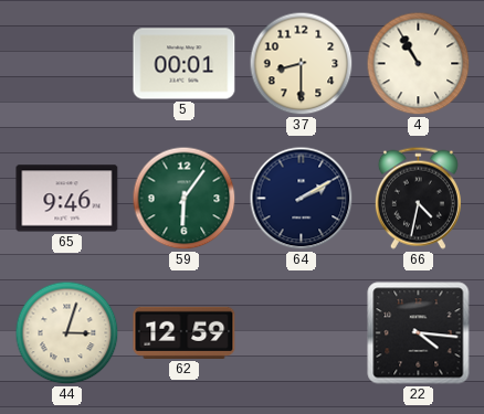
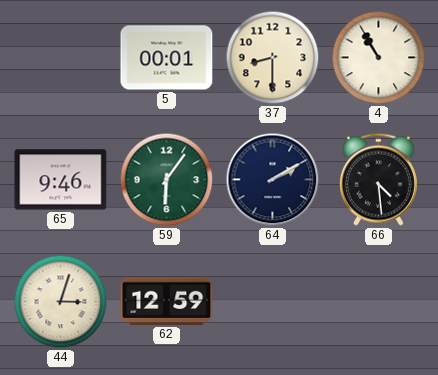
66: 4:32 -> 4:29
22: 4:16 -> none
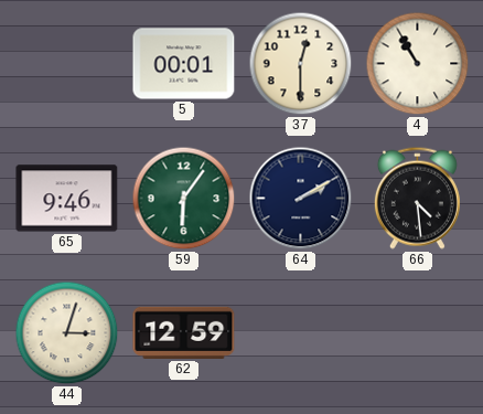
37: 8:30 -> 12:30
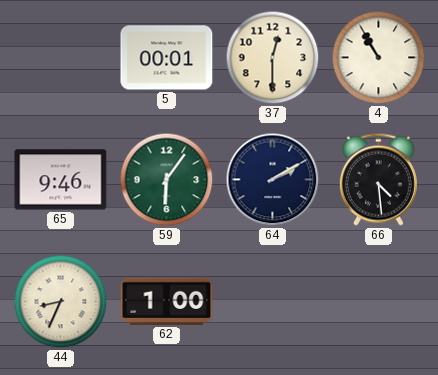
44: 3:03 -> 8:34
62: 12:59 -> 1:00
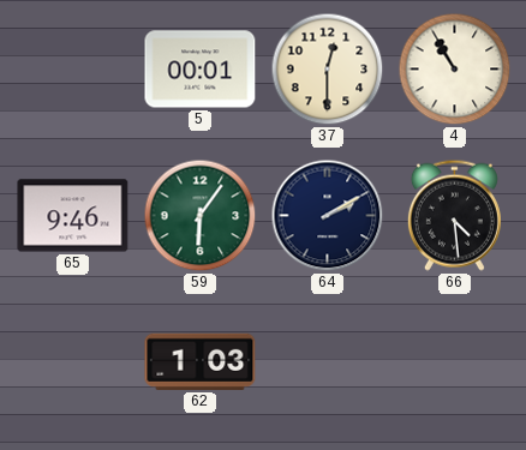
44: 8:34 -> none
62: 1:00 -> 1:03
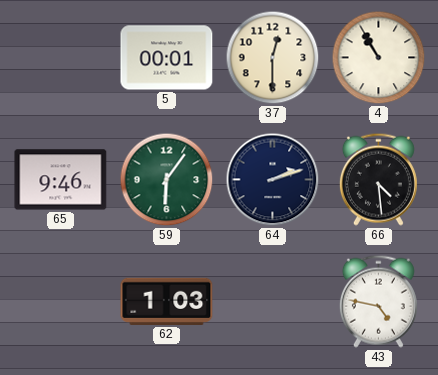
64: 2:10 -> 2:12
43: none -> 4:47
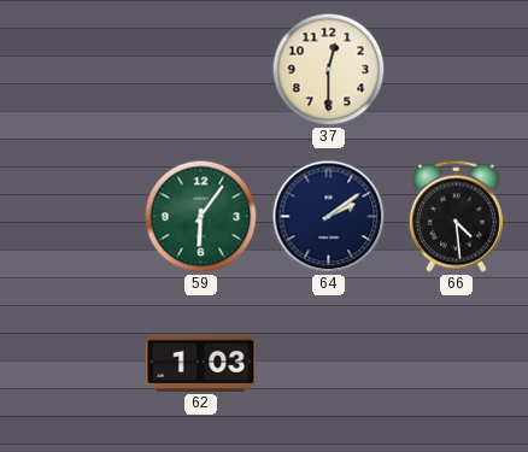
5: 00:01 -> none
4: 10:55 -> none
65: 9:46 -> none
64: 2:12 -> 2:09
43: 4:47 -> none
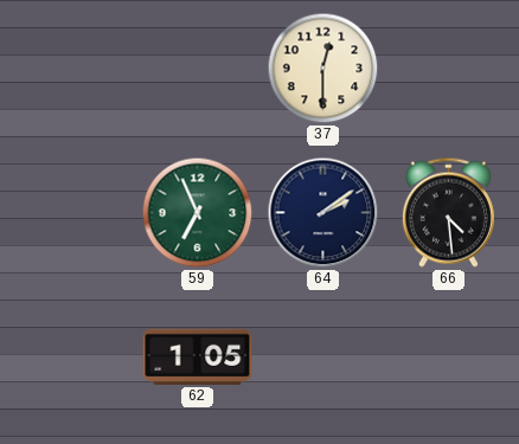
59: 6:06 -> 6:56
62: 1:03 -> 1:05
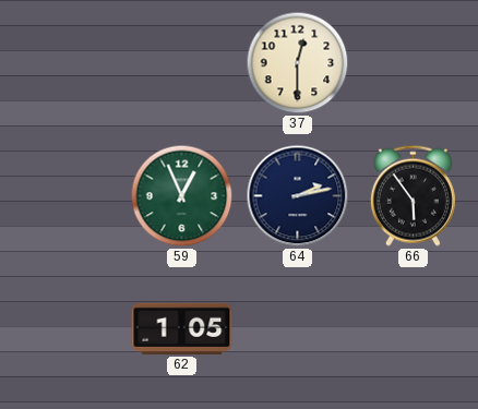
59: 6:56 -> 12:56
64: 2:09 -> 2:13
66: 4:29 -> 5:54
